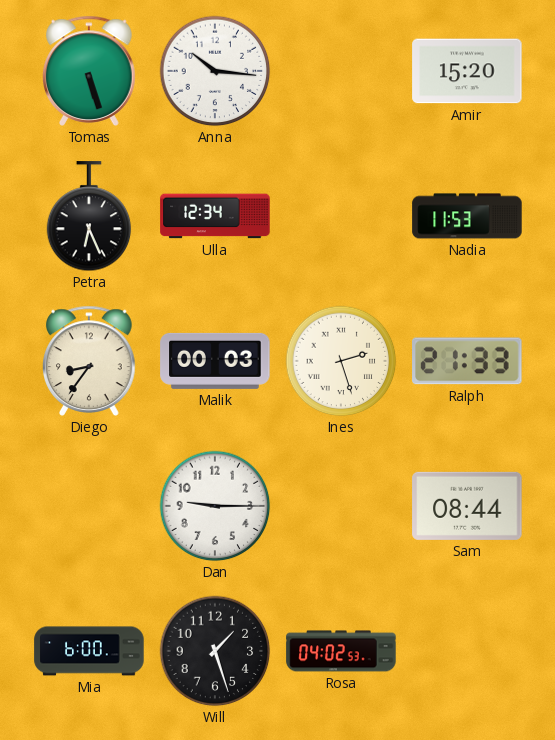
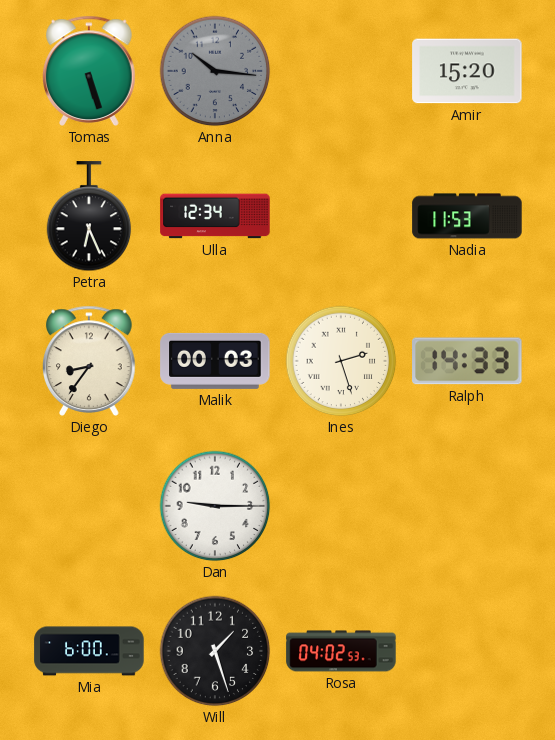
Anna dial: white -> grey
Ralph: 21:33 -> 14:33
Sam: 08:44 -> none
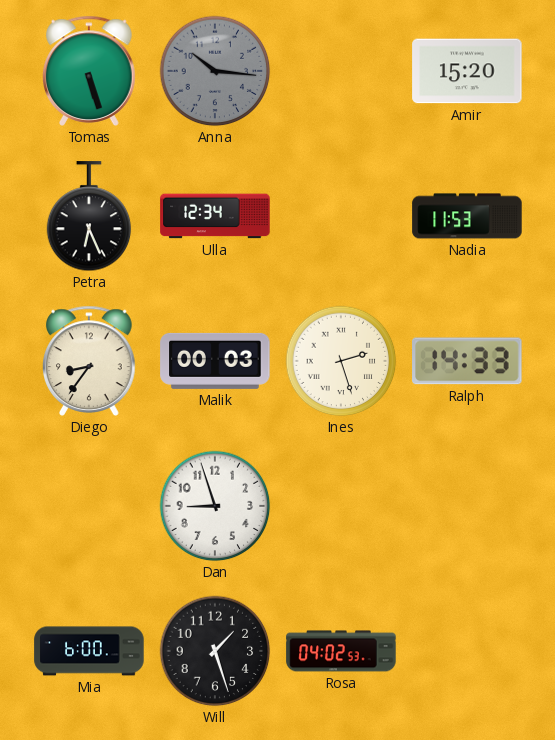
Dan: 9:15 -> 8:57
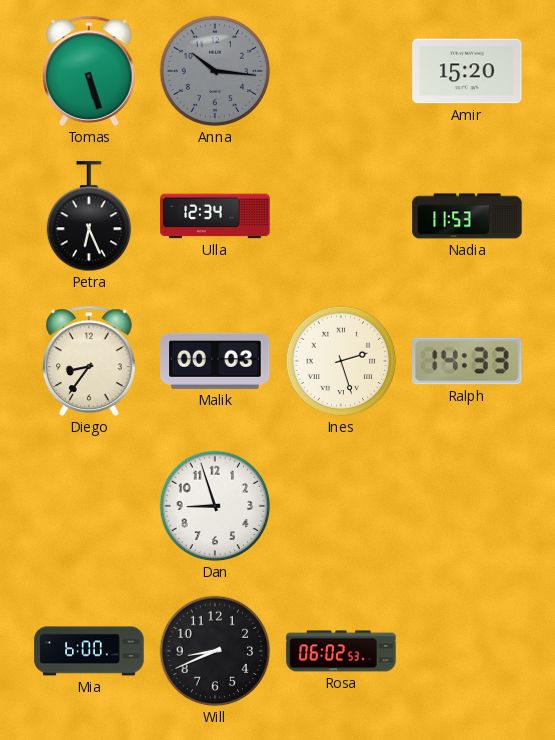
Will: 1:27 -> 8:41
Rosa: 04:02 -> 06:02
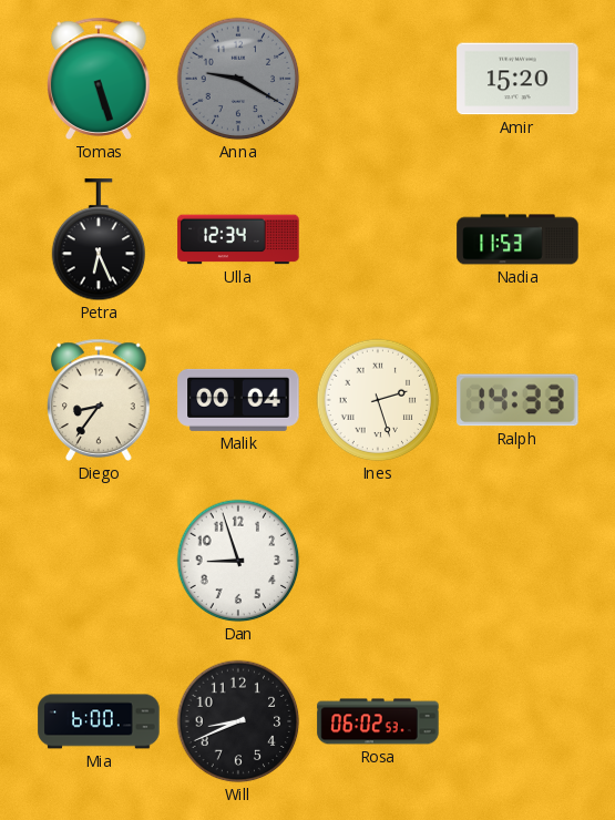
Anna: 10:16 -> 9:20
Malik: 00:03 -> 00:04
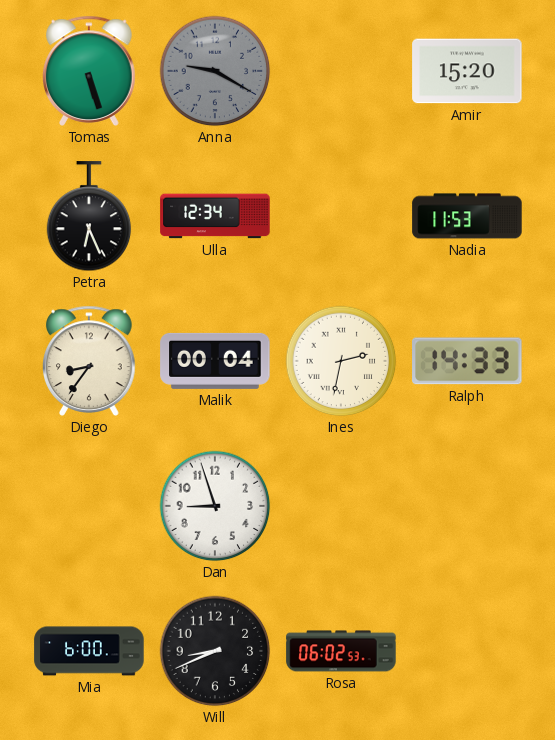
Ines: 2:27 -> 2:32
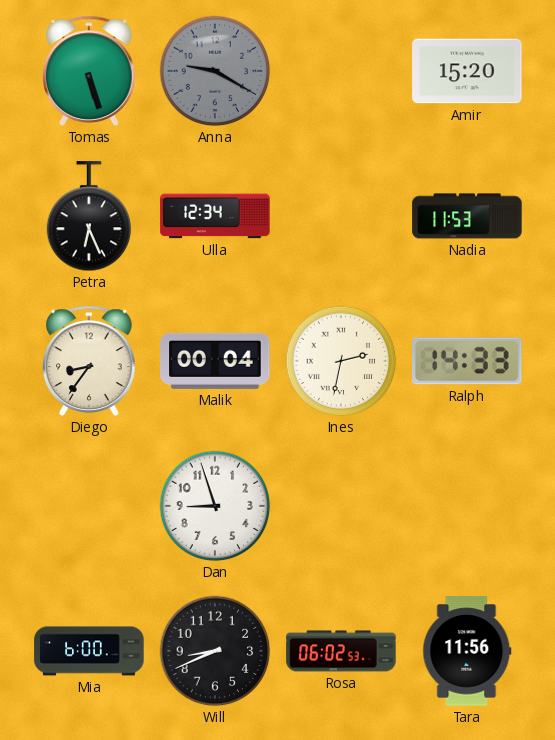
Tara: none -> 11:56
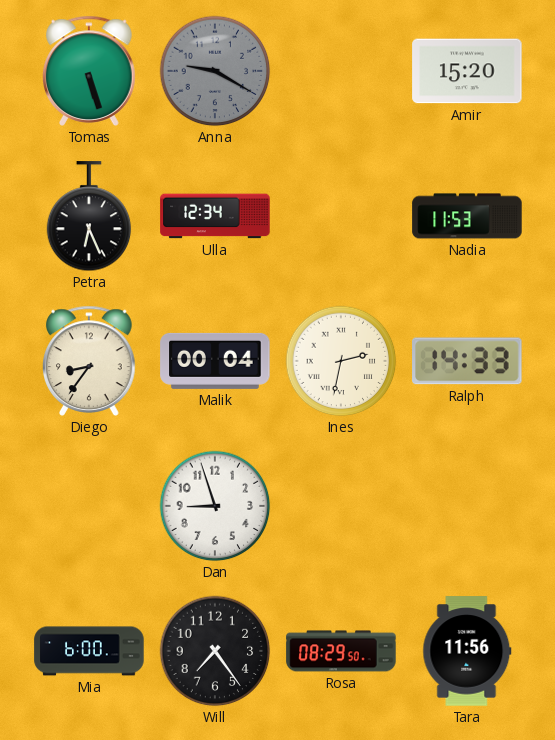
Will: 8:41 -> 7:24
Rosa: 06:02 -> 08:29
